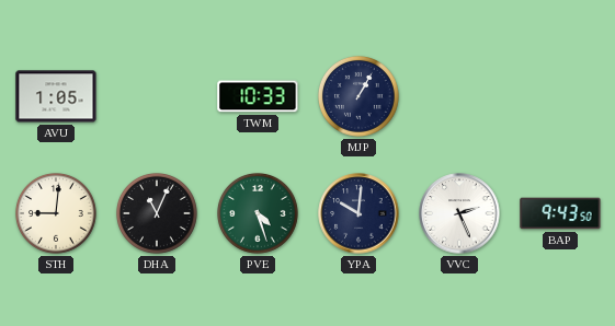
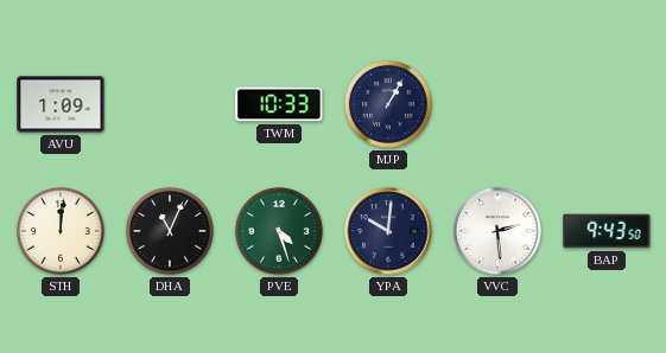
AVU: 1:05 -> 1:09
STH: 9:01 -> 12:01
VVC: 2:26 -> 2:29
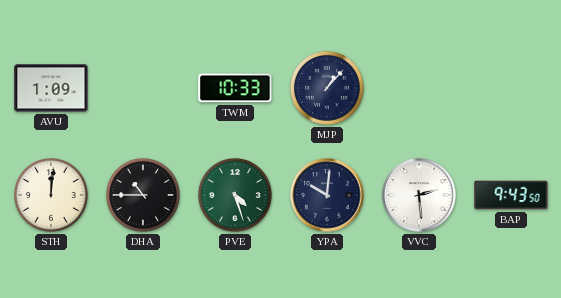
MJP: 1:05 -> 1:07
DHA: 11:04 -> 10:45
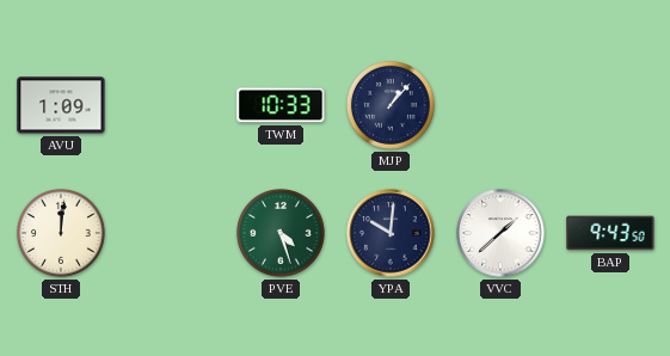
DHA: 10:45 -> none
VVC: 2:29 -> 1:38
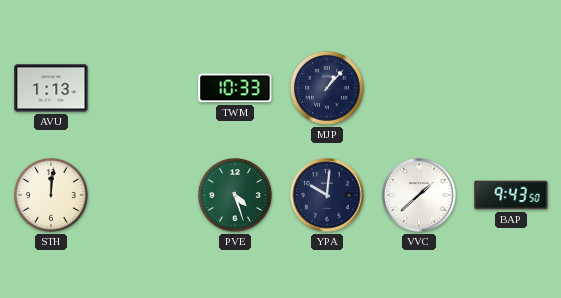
AVU: 1:09 -> 1:13
